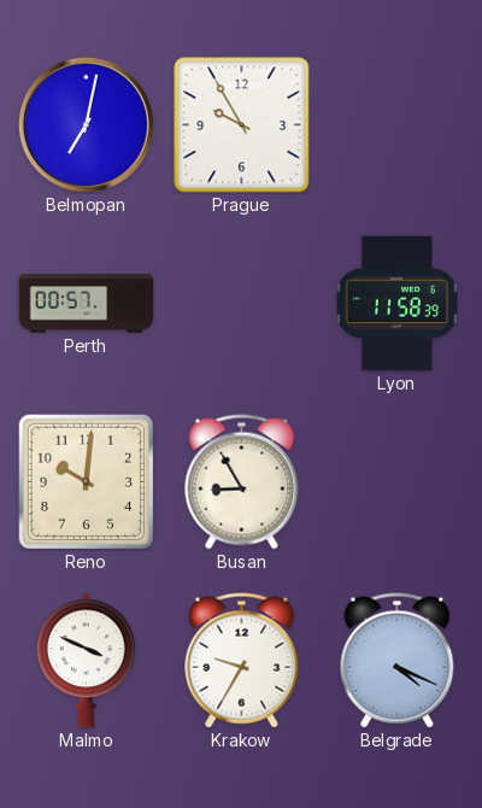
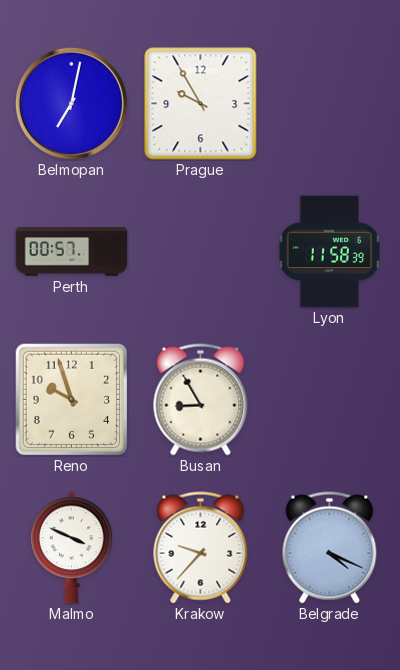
Reno: 10:01 -> 9:57
Krakow: 9:35 -> 9:37
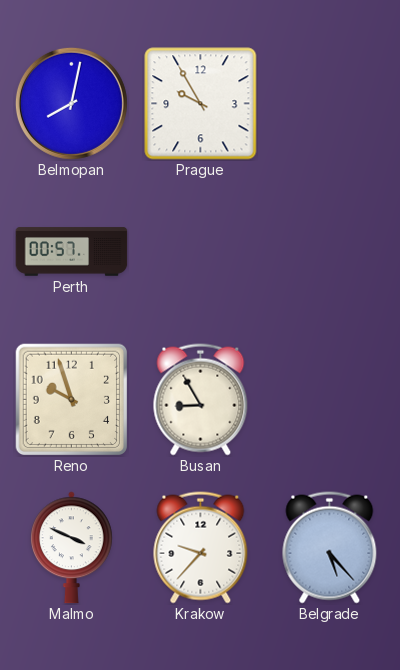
Belmopan: 7:02 -> 8:02
Lyon: 11:58 -> none
Belgrade: 4:19 -> 5:23
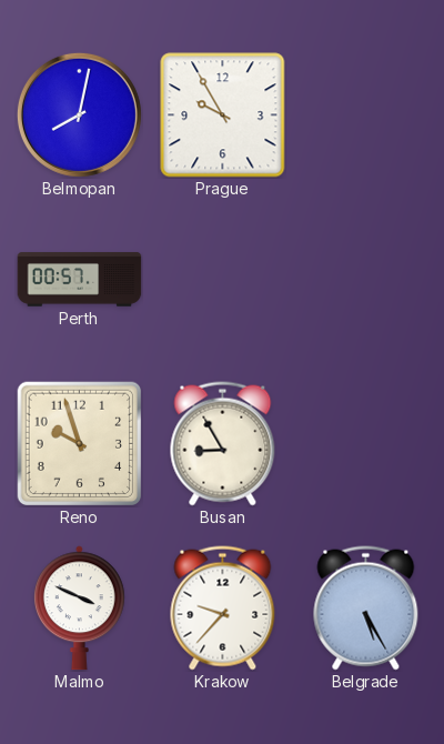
Belgrade: 5:23 -> 5:25
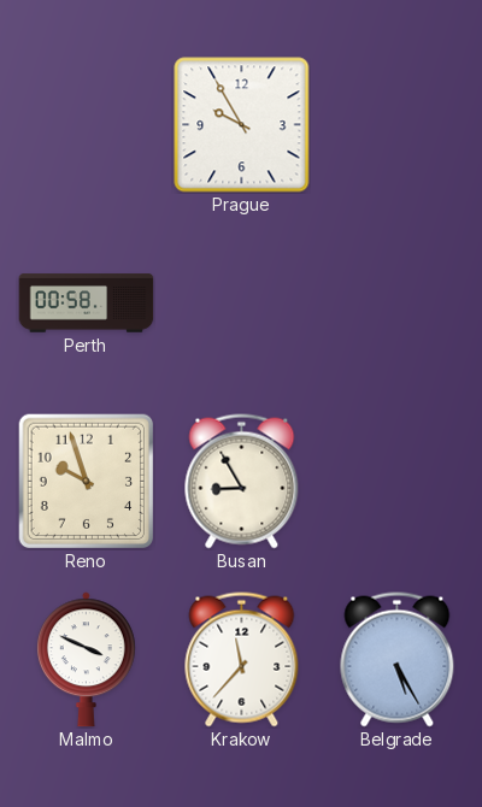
Belmopan: 8:02 -> none
Perth: 00:57 -> 00:58
Krakow: 9:37 -> 11:37
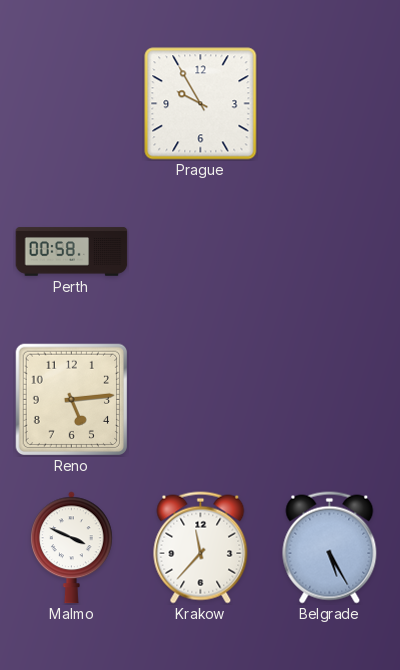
Reno: 9:57 -> 5:14
Busan: 8:55 -> none
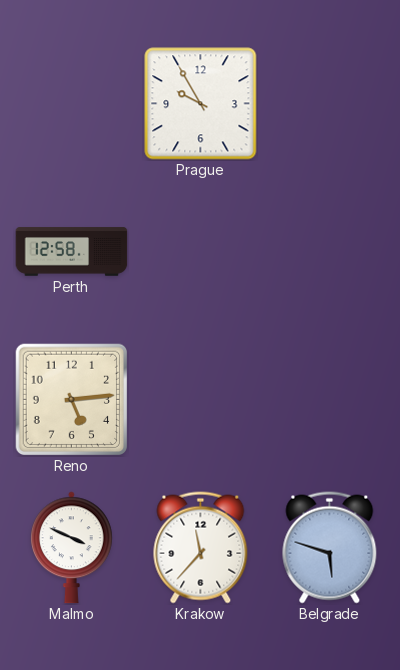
Perth: 00:58 -> 12:58
Belgrade: 5:25 -> 5:48
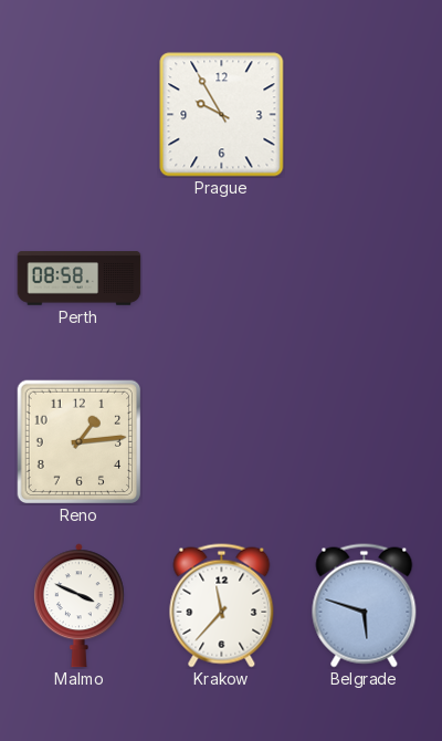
Perth: 12:58 -> 08:58
Reno: 5:14 -> 1:14
